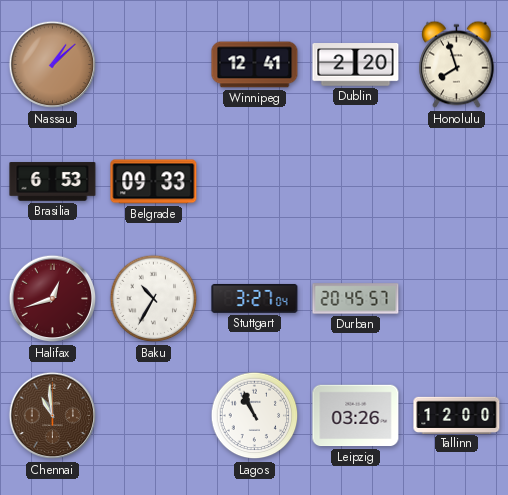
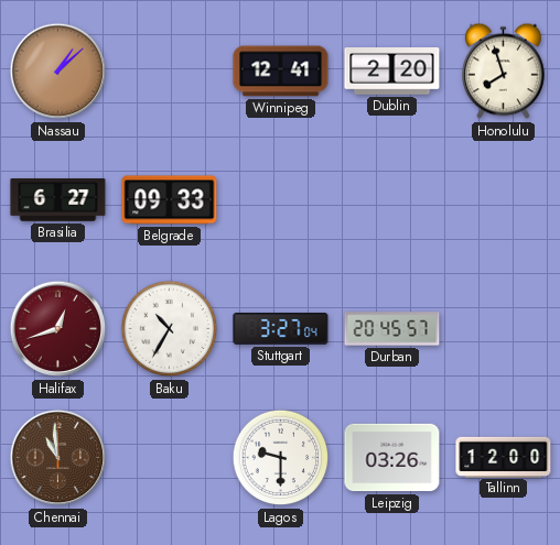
Brasilia: 6:53 -> 6:27
Lagos: 10:56 -> 9:30
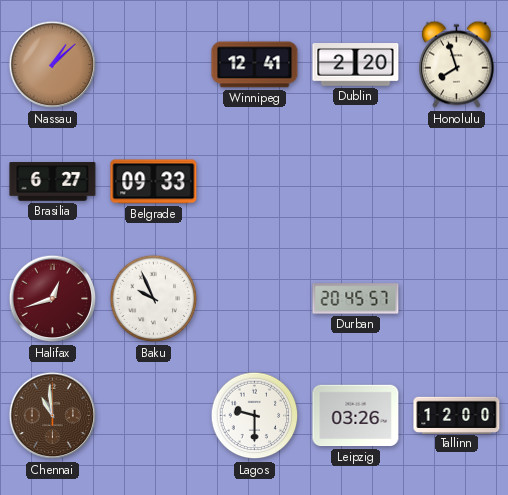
Baku: 10:35 -> 9:56
Stuttgart: 3:27 -> none
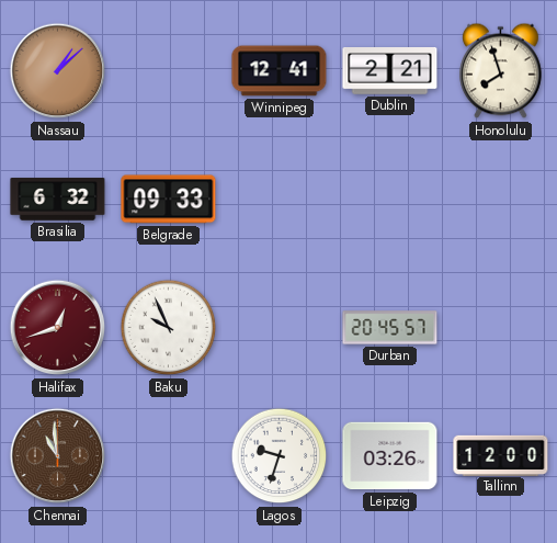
Dublin: 2:20 -> 2:21
Brasilia: 6:27 -> 6:32
Lagos: 9:30 -> 9:33
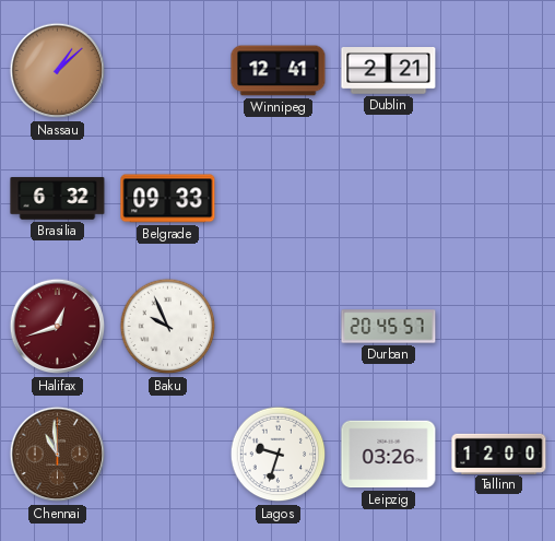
Honolulu: 7:57 -> none
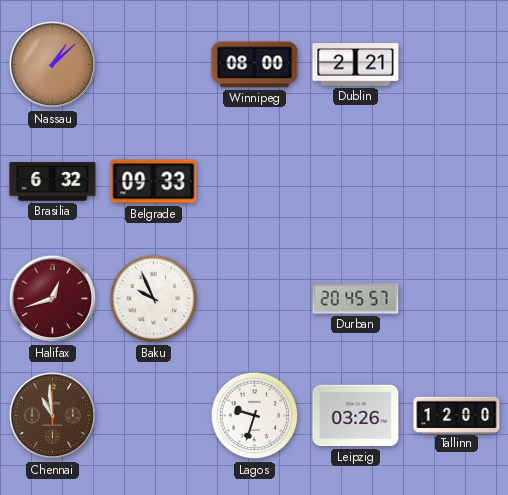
Winnipeg: 12:41 -> 08:00
